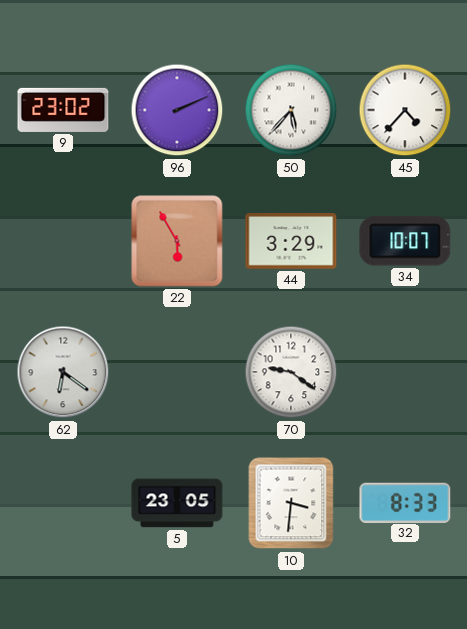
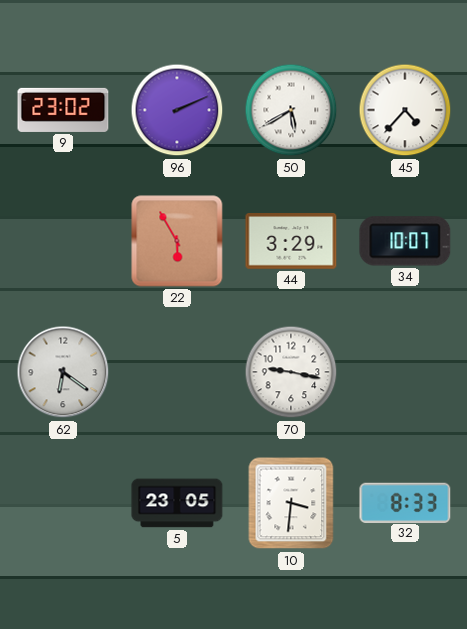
50: 5:37 -> 5:40
70: 9:21 -> 9:17
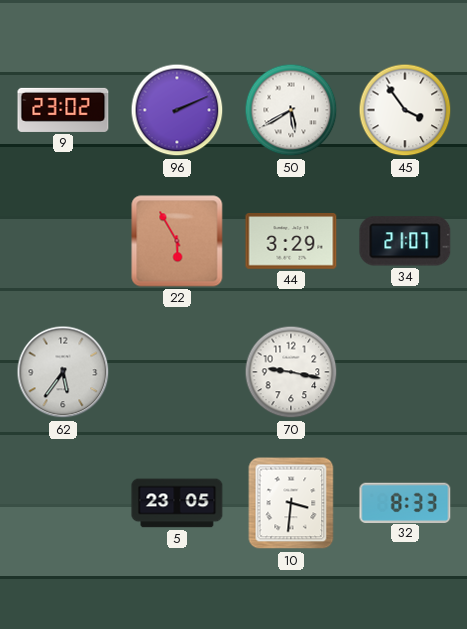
45: 4:37 -> 3:54
34: 10:07 -> 21:07
62: 6:21 -> 5:36
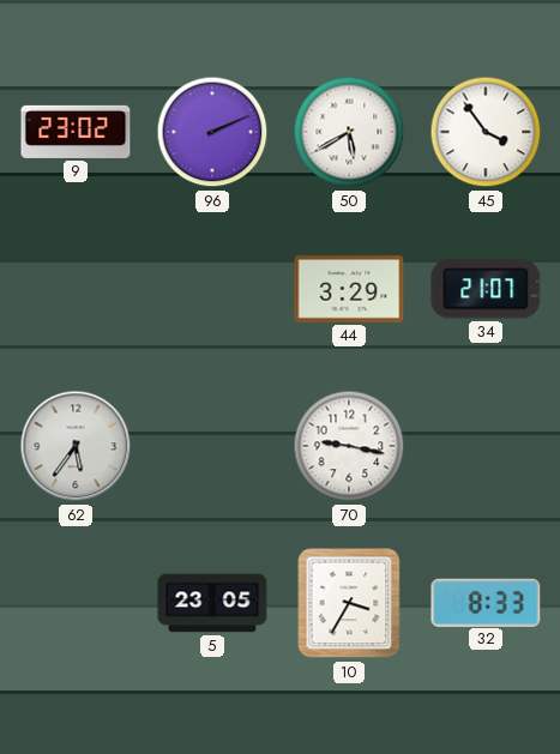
22: 5:55 -> none
10: 3:31 -> 3:35
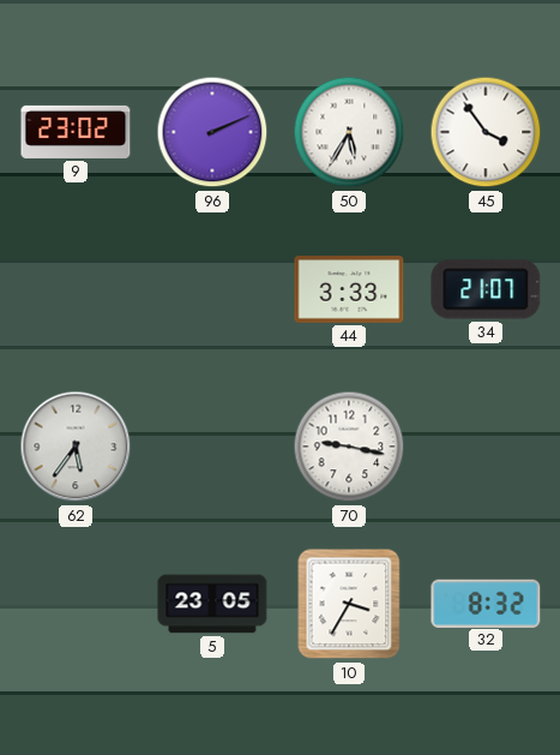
50: 5:40 -> 5:35
44: 3:29 -> 3:33
32: 8:33 -> 8:32
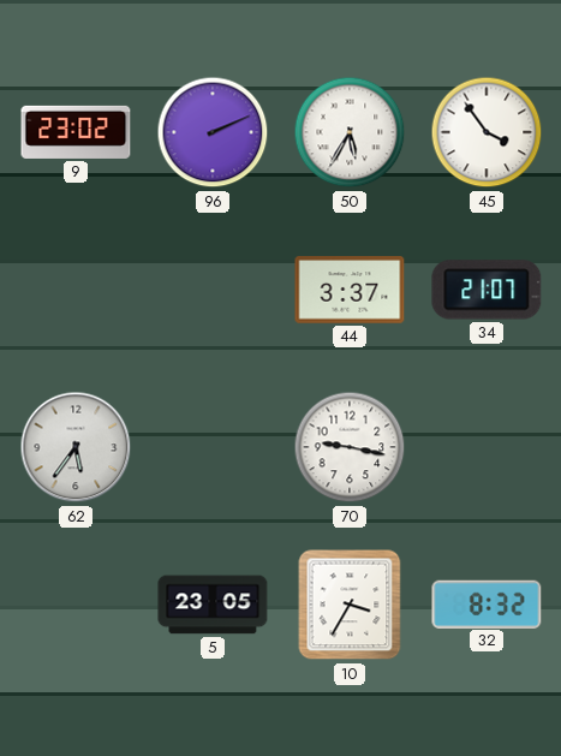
44: 3:33 -> 3:37
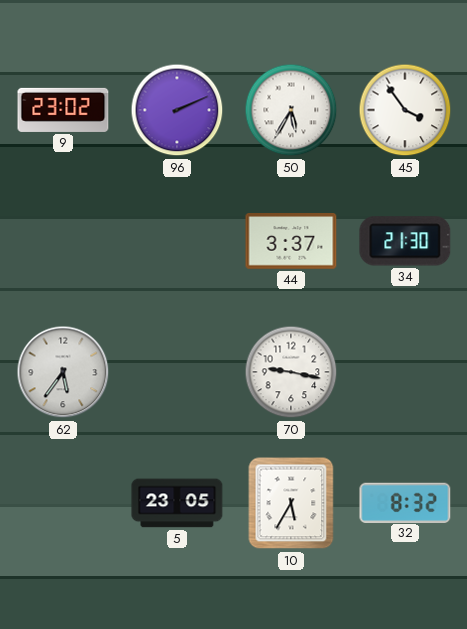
34: 21:07 -> 21:30
10: 3:35 -> 5:35
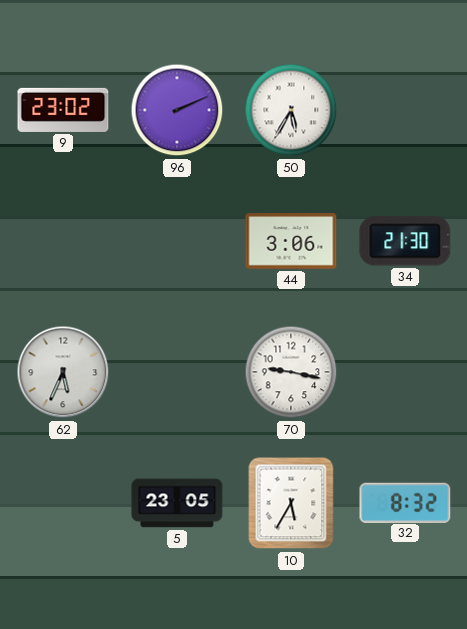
45: 3:54 -> none
44: 3:37 -> 3:06
62: 5:36 -> 5:34
